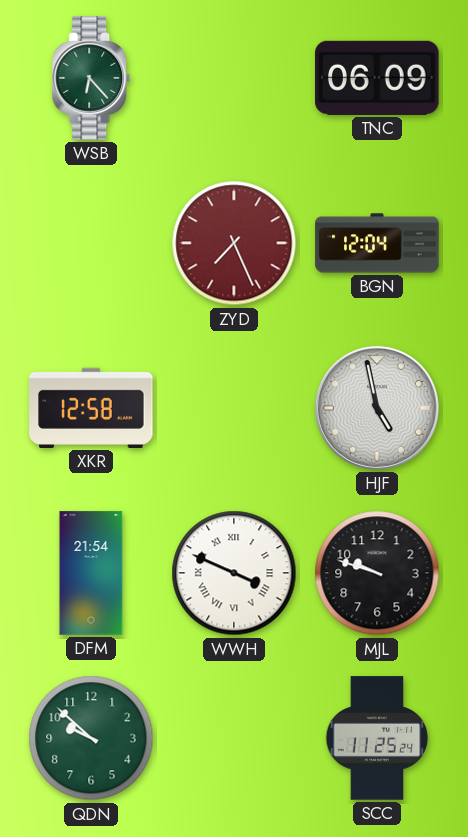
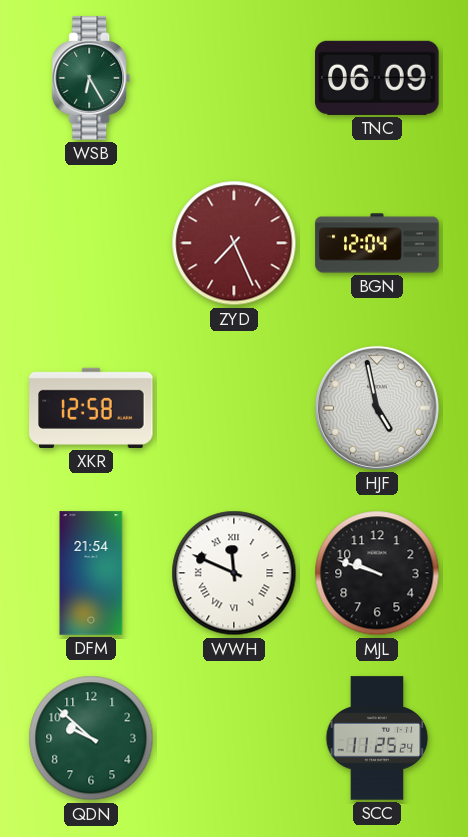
WSB: 6:23 -> 6:25
WWH: 3:49 -> 11:49
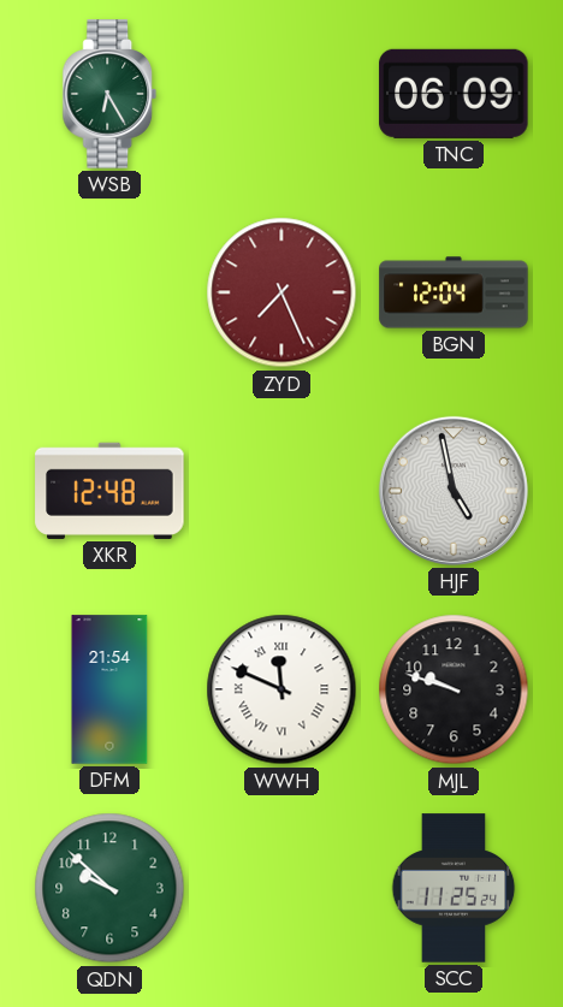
XKR: 12:58 -> 12:48
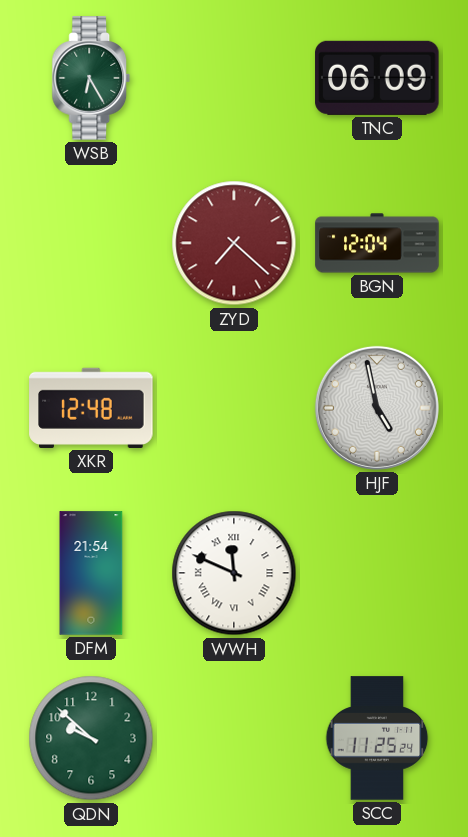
ZYD: 7:26 -> 7:22
MJL: 9:48 -> none
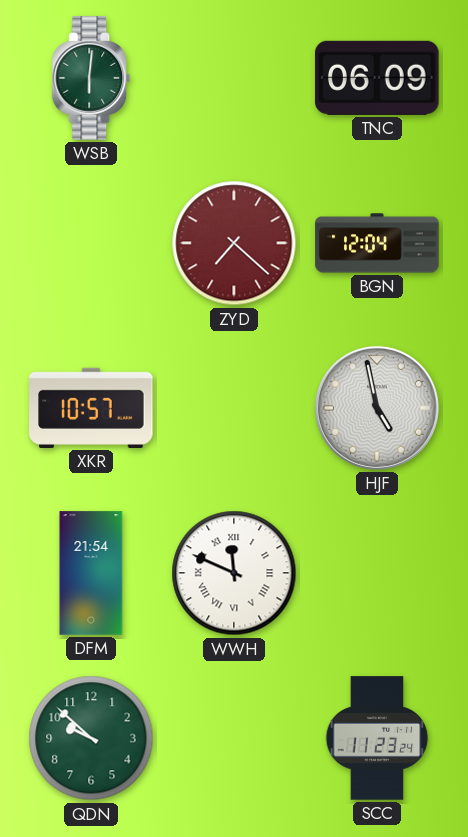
WSB: 6:25 -> 6:01
XKR: 12:48 -> 10:57
SCC: 11:25 -> 11:23
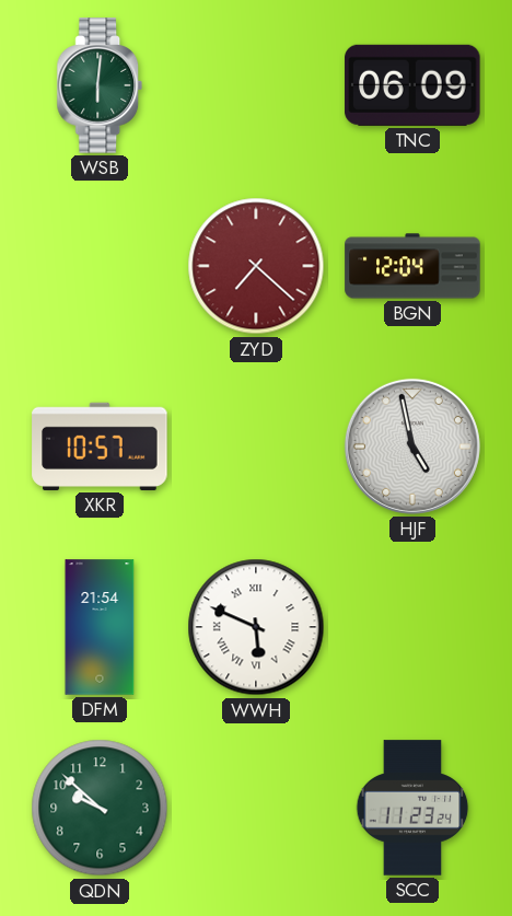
WWH: 11:49 -> 5:49
